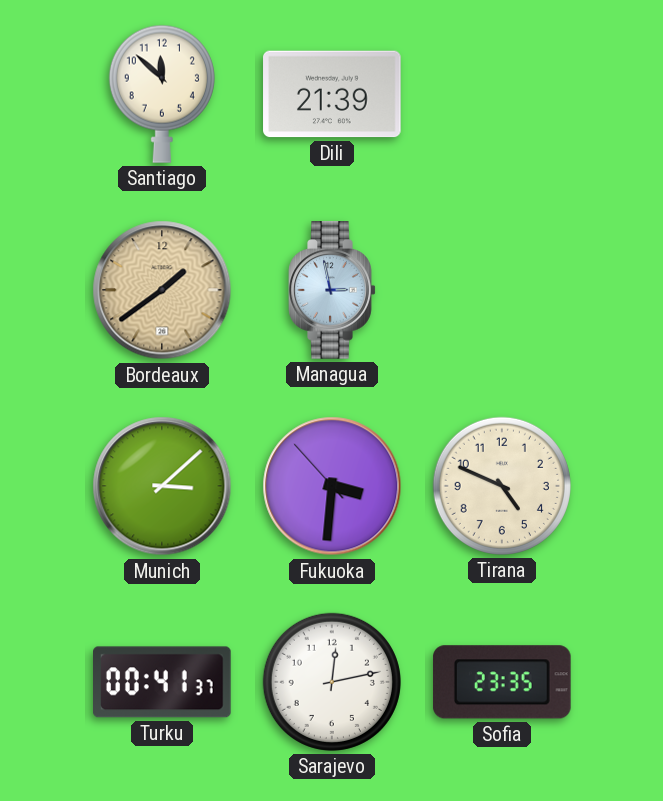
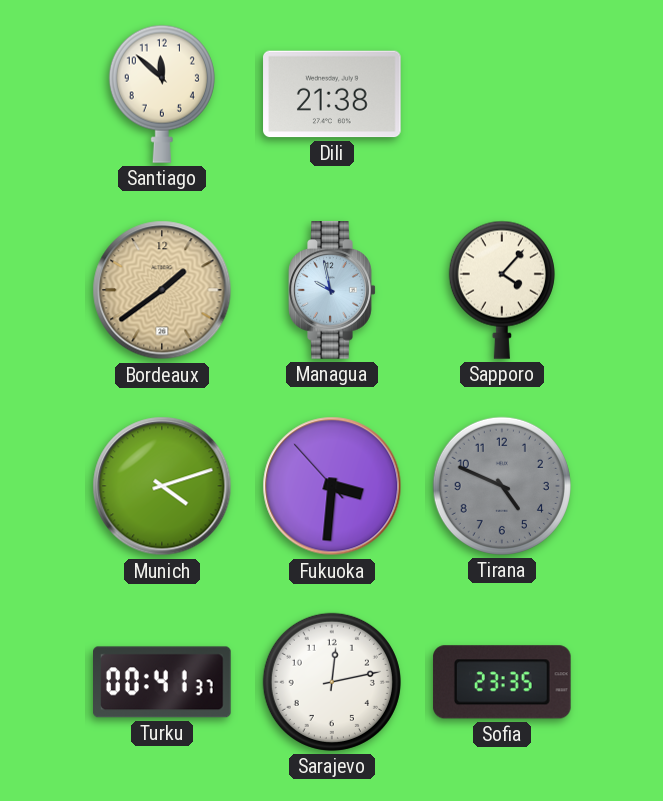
Dili: 21:39 -> 21:38
Managua: 2:58 -> 9:58
Sapporo: none -> 4:07
Munich: 3:08 -> 4:12
Tirana dial: cream -> grey
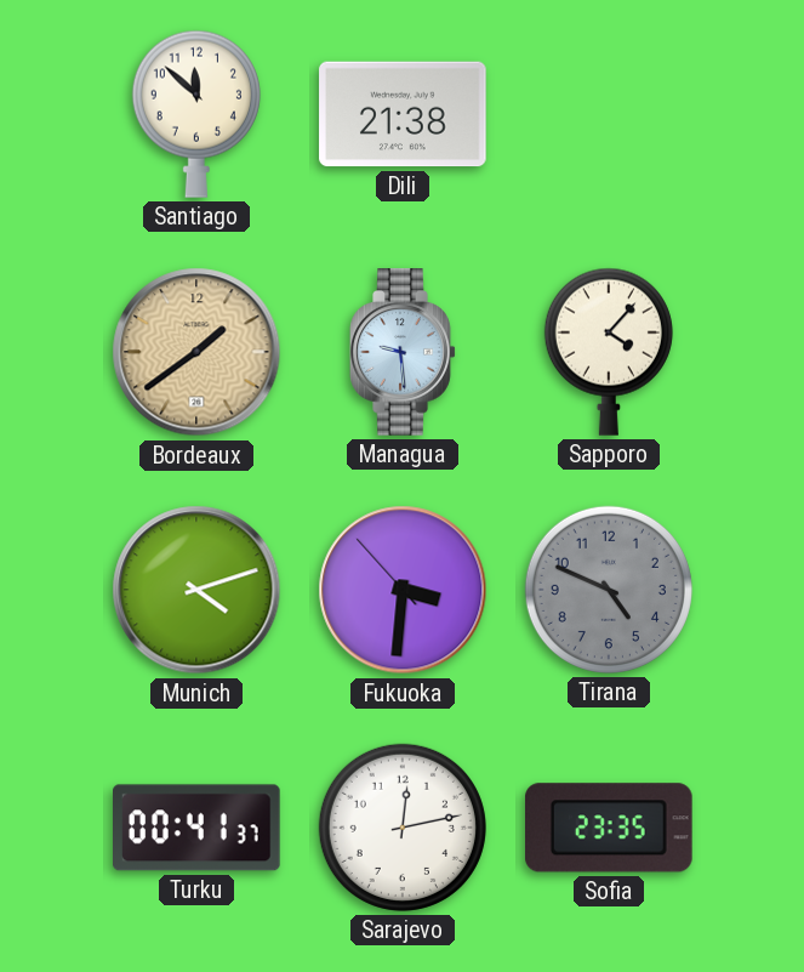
Managua: 9:58 -> 9:29
